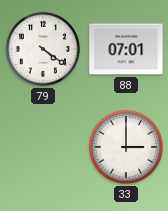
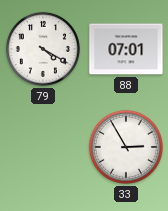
79: 4:21 -> 4:20
33: 3:00 -> 2:55
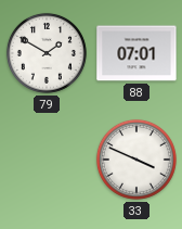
79: 4:20 -> 1:50
33: 2:55 -> 3:49
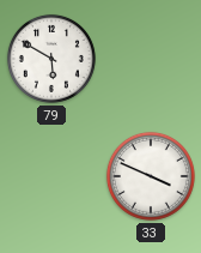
79: 1:50 -> 5:50
88: 07:01 -> none
